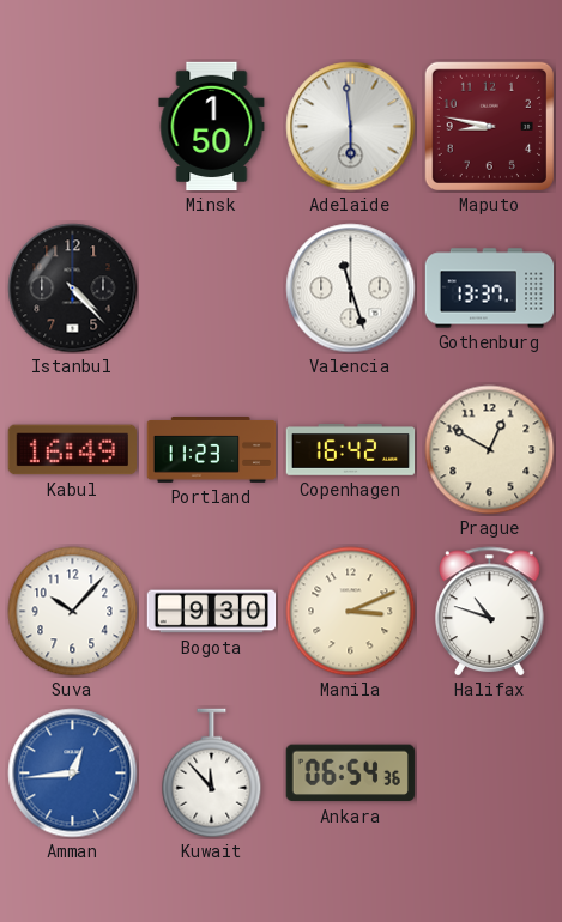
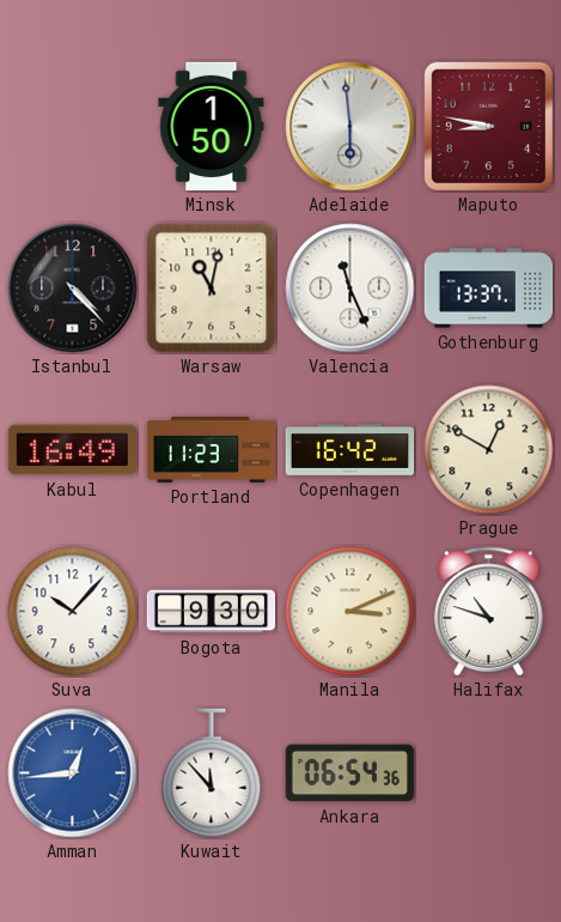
Warsaw: none -> 11:02
Valencia: 11:27 -> 11:26
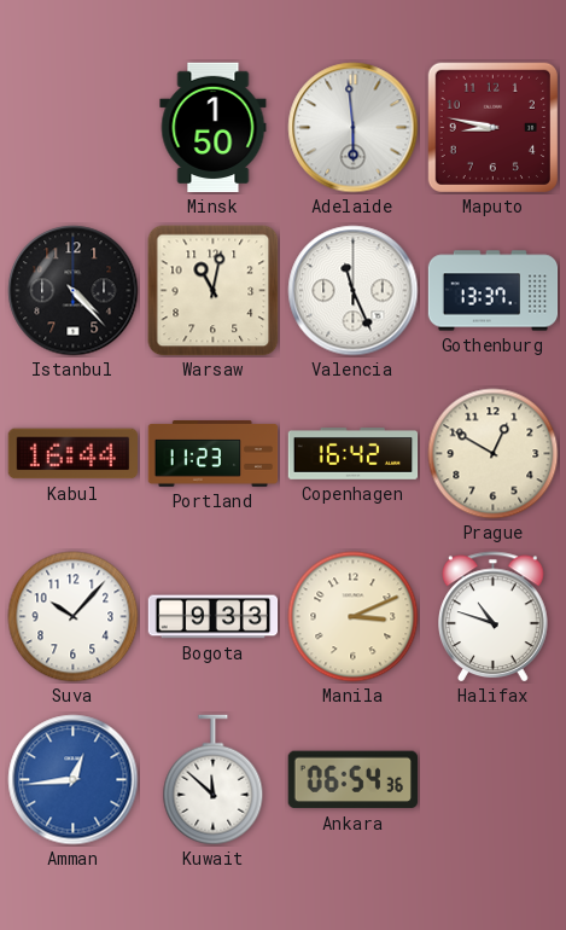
Kabul: 16:49 -> 16:44
Bogota: 9:30 -> 9:33
Kuwait: 11:53 -> 11:52
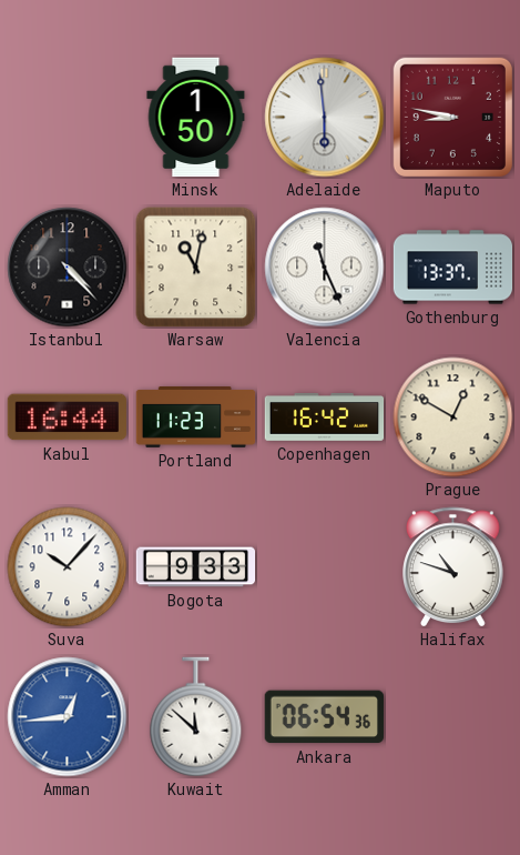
Manila: 3:11 -> none
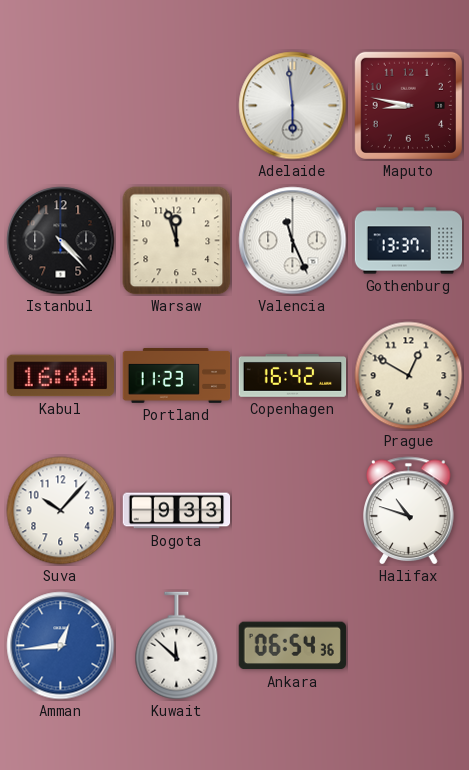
Minsk: 1:50 -> none
Warsaw: 11:02 -> 11:57
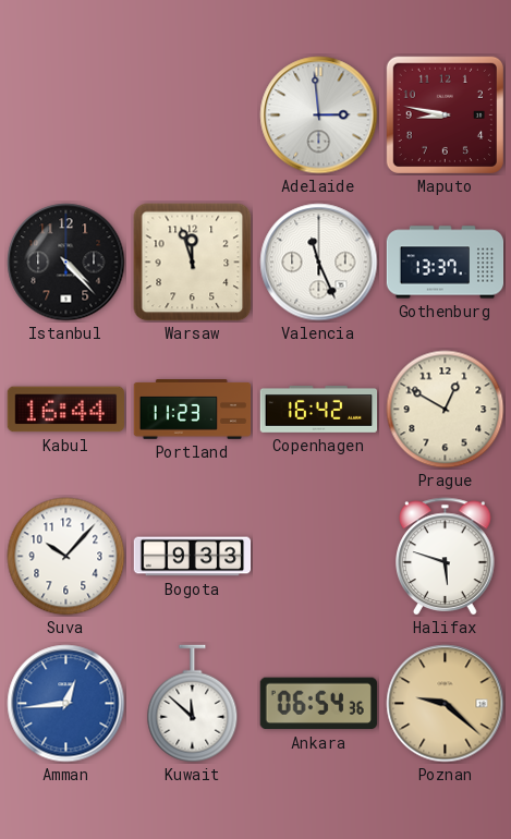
Adelaide: 5:59 -> 2:59
Halifax: 10:48 -> 5:48
Poznan: none -> 9:22
